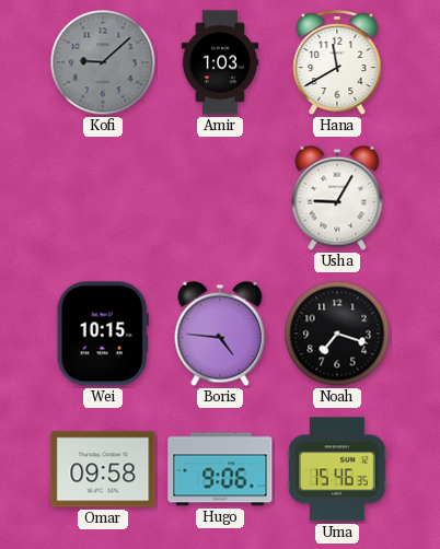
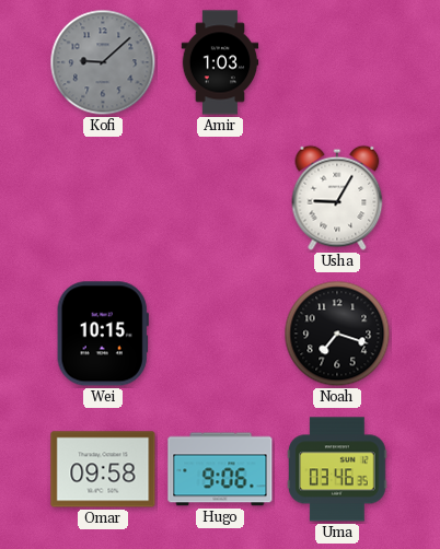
Hana: 11:40 -> none
Boris: 4:46 -> none
Uma: 15:46 -> 03:46
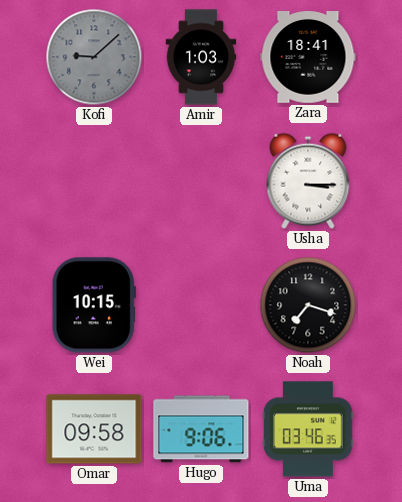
Zara: none -> 18:41
Usha: 9:05 -> 3:15
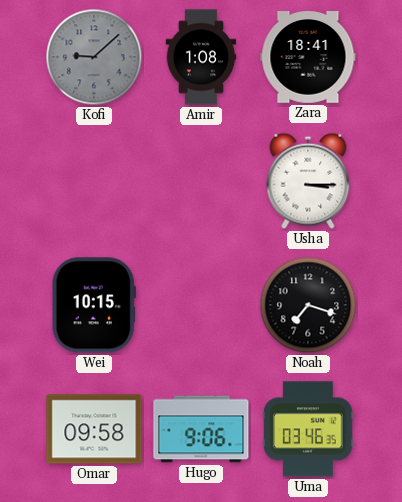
Amir: 1:03 -> 1:08
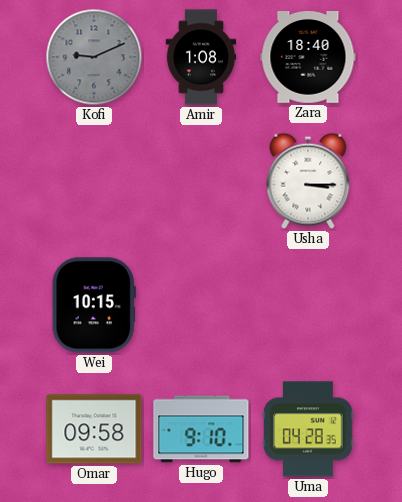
Kofi: 9:08 -> 9:11
Zara: 18:41 -> 18:40
Noah: 7:18 -> none
Hugo: 9:06 -> 9:10
Uma: 03:46 -> 04:28
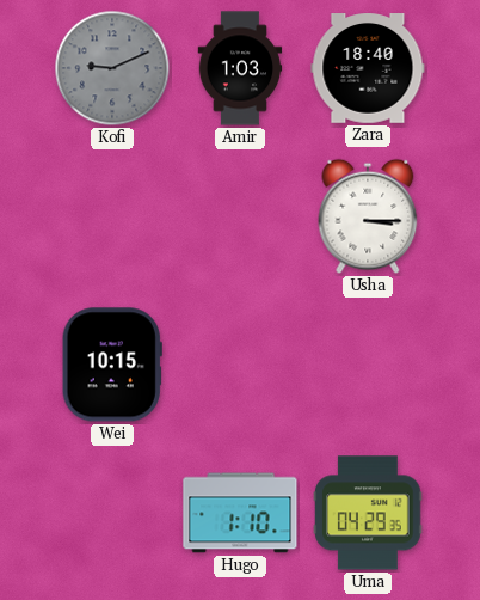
Amir: 1:08 -> 1:03
Omar: 09:58 -> none
Hugo: 9:10 -> 1:10
Uma: 04:28 -> 04:29
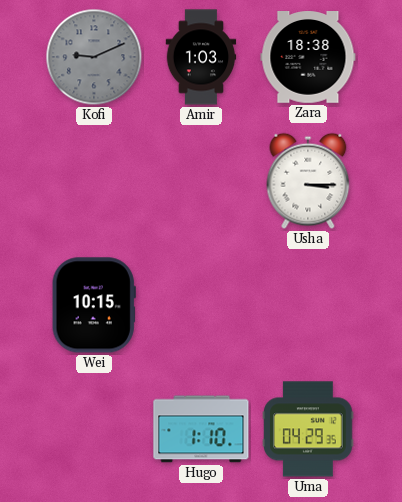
Zara: 18:40 -> 18:38
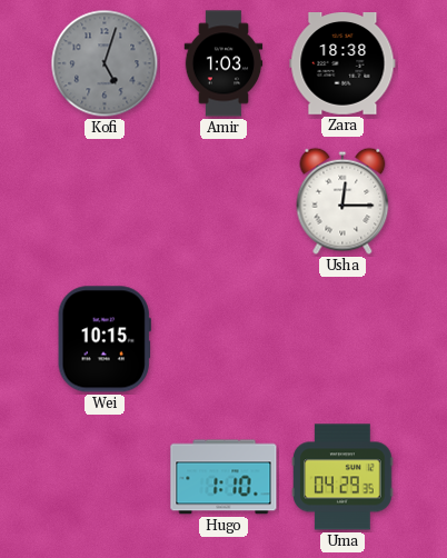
Kofi: 9:11 -> 5:03
Usha: 3:15 -> 12:15
